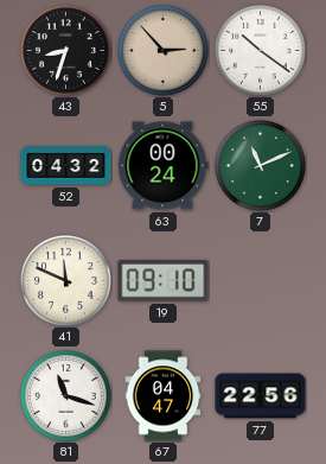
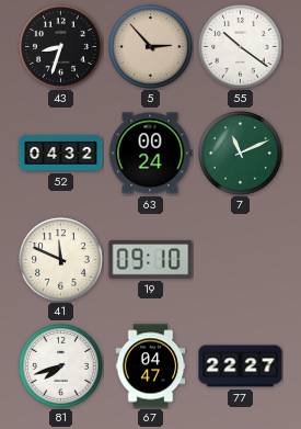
81: 11:18 -> 7:42
77: 22:56 -> 22:27
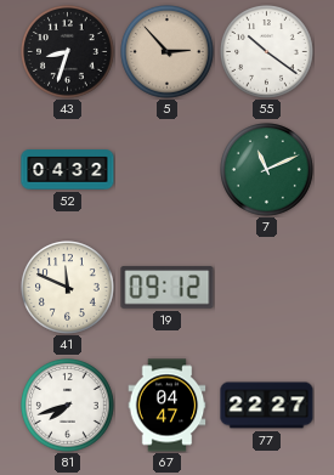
63: 00:24 -> none
19: 09:10 -> 09:12
